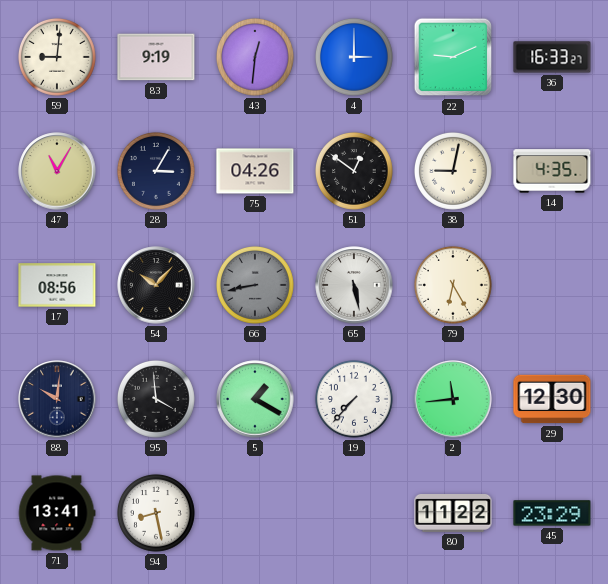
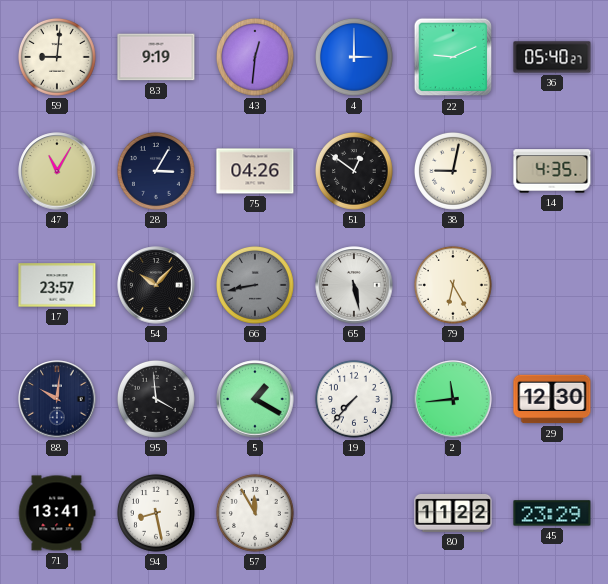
36: 16:33 -> 05:40
17: 08:56 -> 23:57
57: none -> 11:55
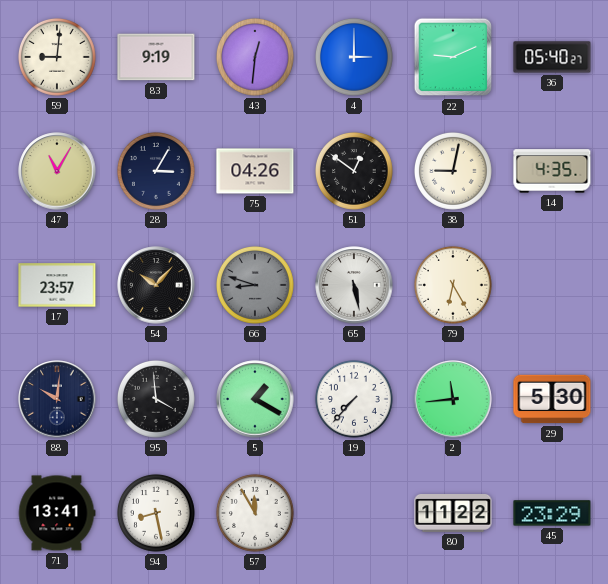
66: 8:43 -> 8:48
29: 12:30 -> 5:30
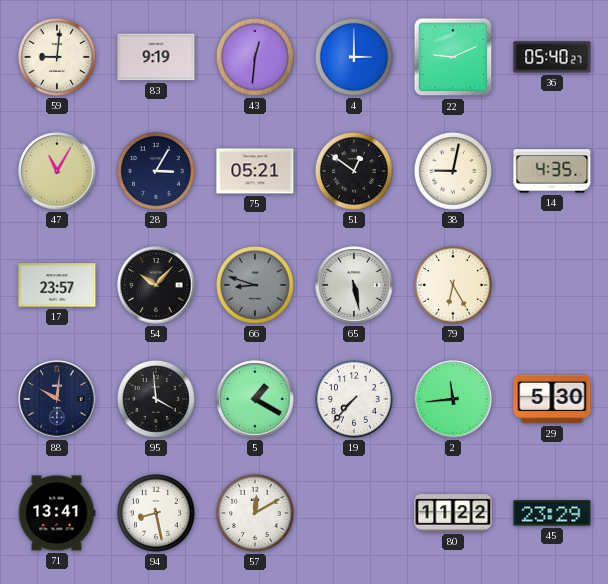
75: 04:26 -> 05:21
57: 11:55 -> 12:10
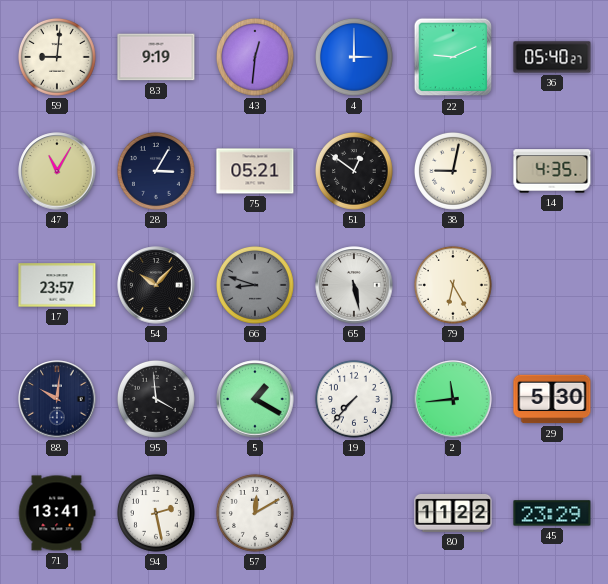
94: 8:28 -> 2:28
